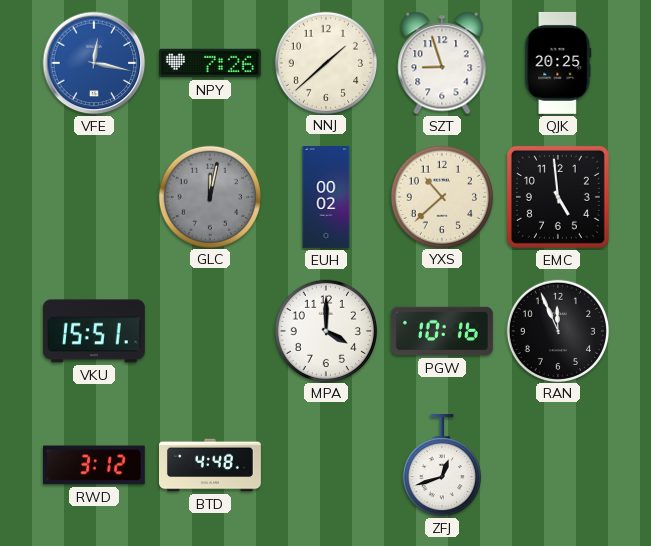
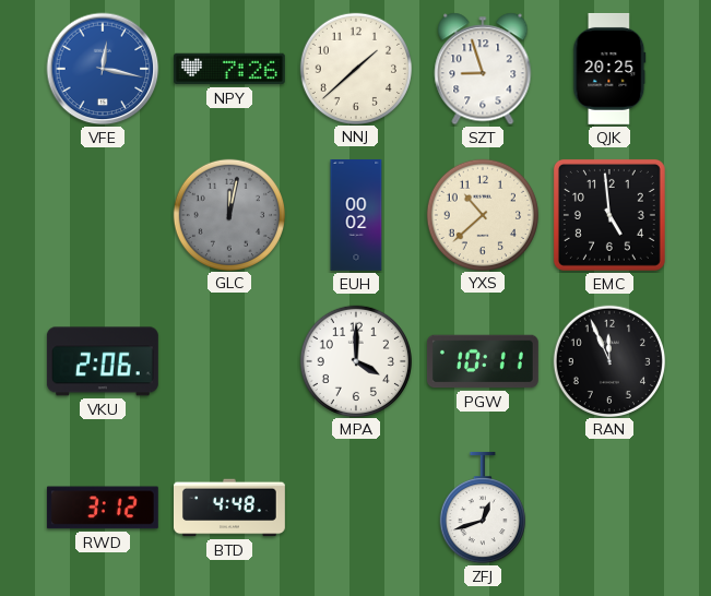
VKU: 15:51 -> 2:06
PGW: 10:16 -> 10:11
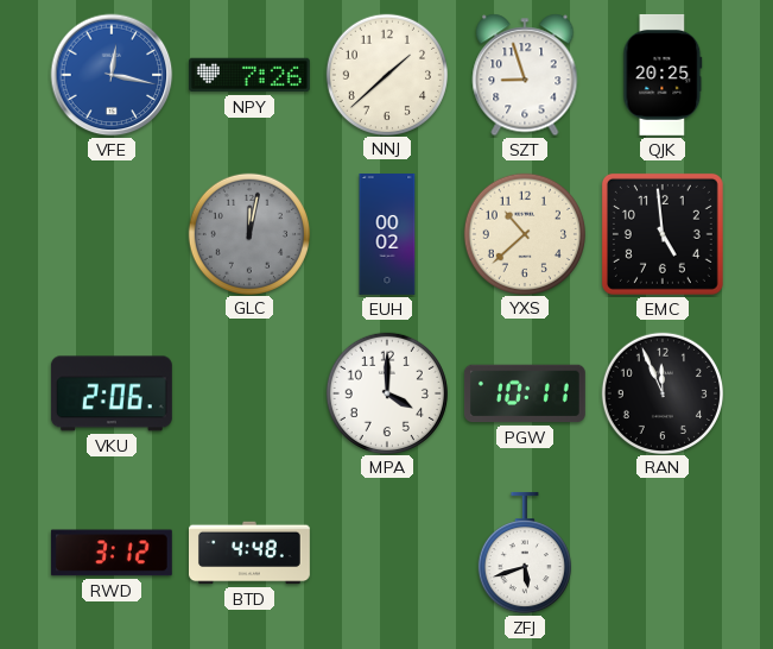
ZFJ: 12:42 -> 5:42
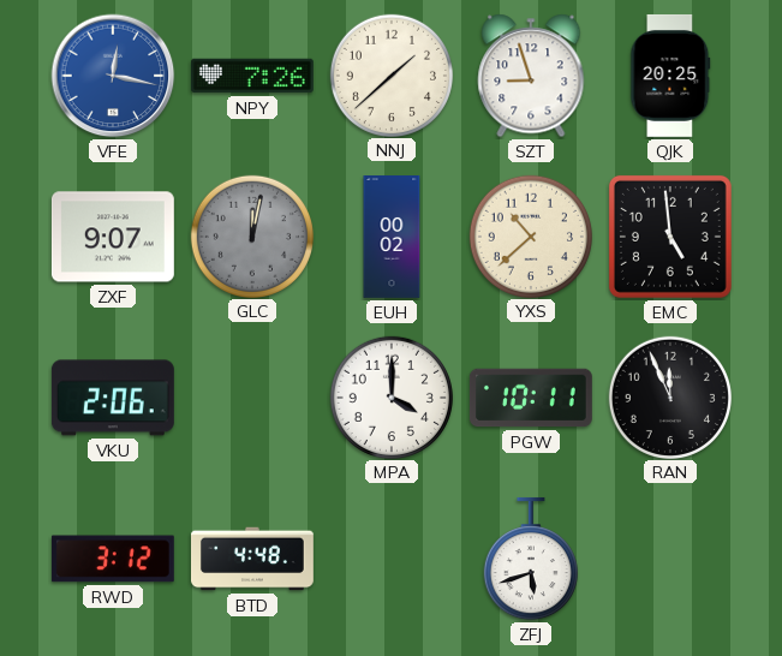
ZXF: none -> 9:07
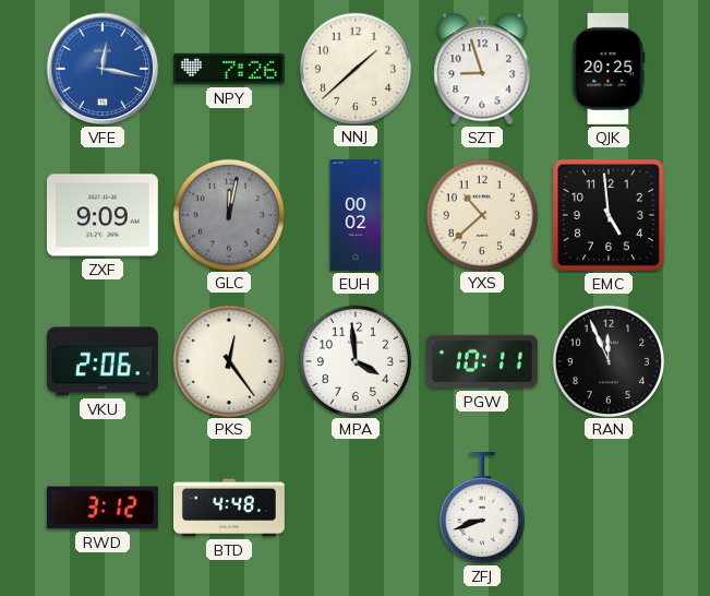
ZXF: 9:07 -> 9:09
PKS: none -> 12:24
MPA: 4:00 -> 3:59
ZFJ: 5:42 -> 8:42
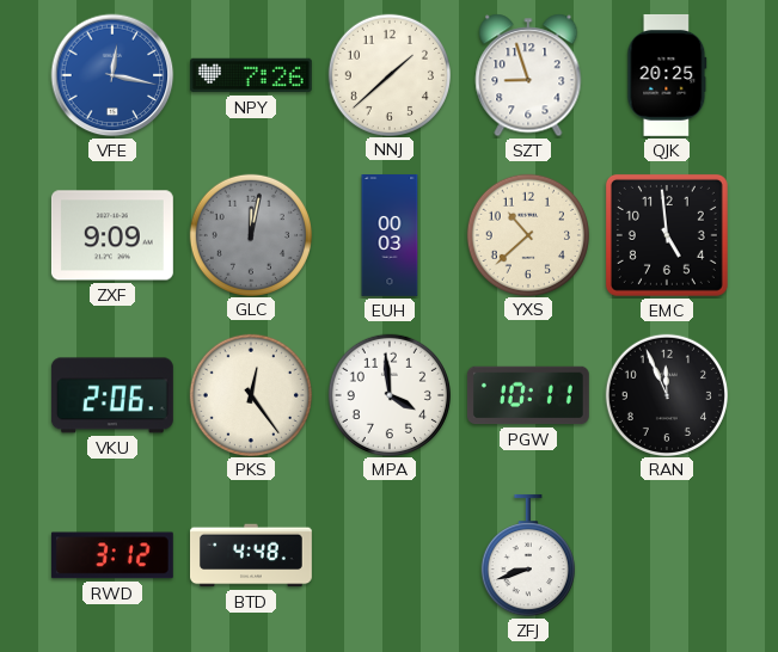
EUH: 00:02 -> 00:03
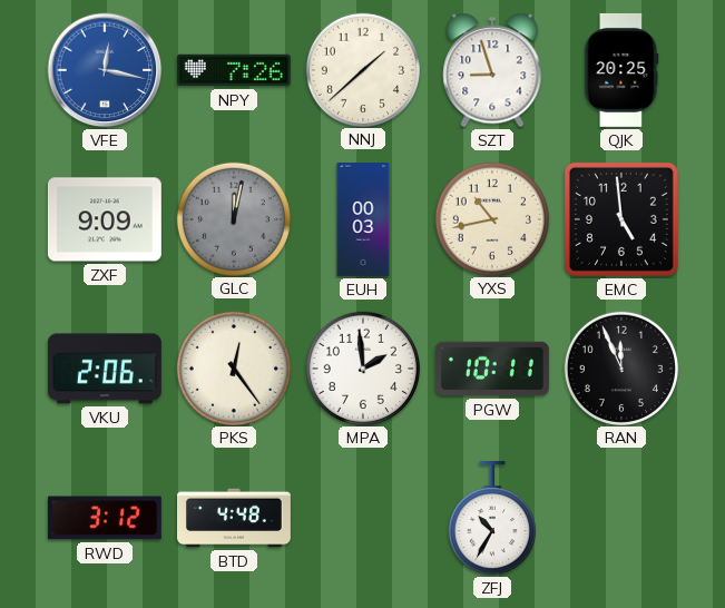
YXS: 10:38 -> 10:43
MPA: 3:59 -> 1:59
ZFJ: 8:42 -> 10:35
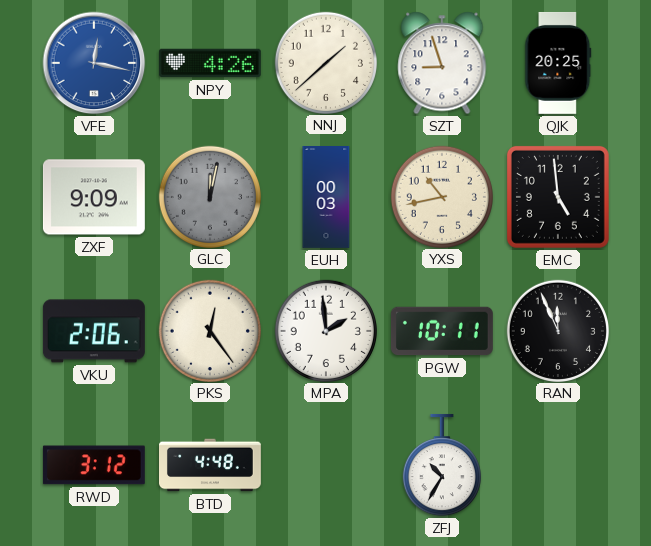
NPY: 7:26 -> 4:26
